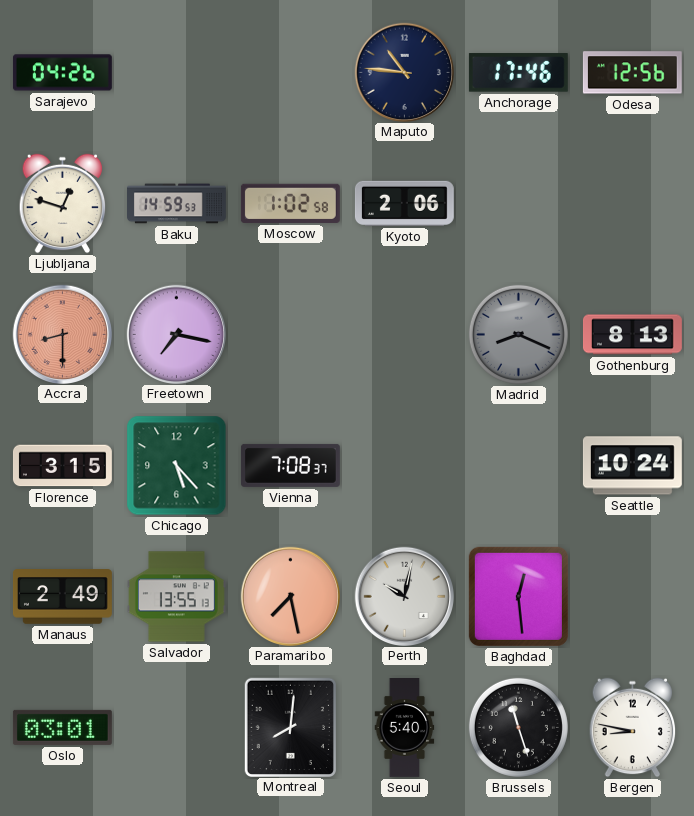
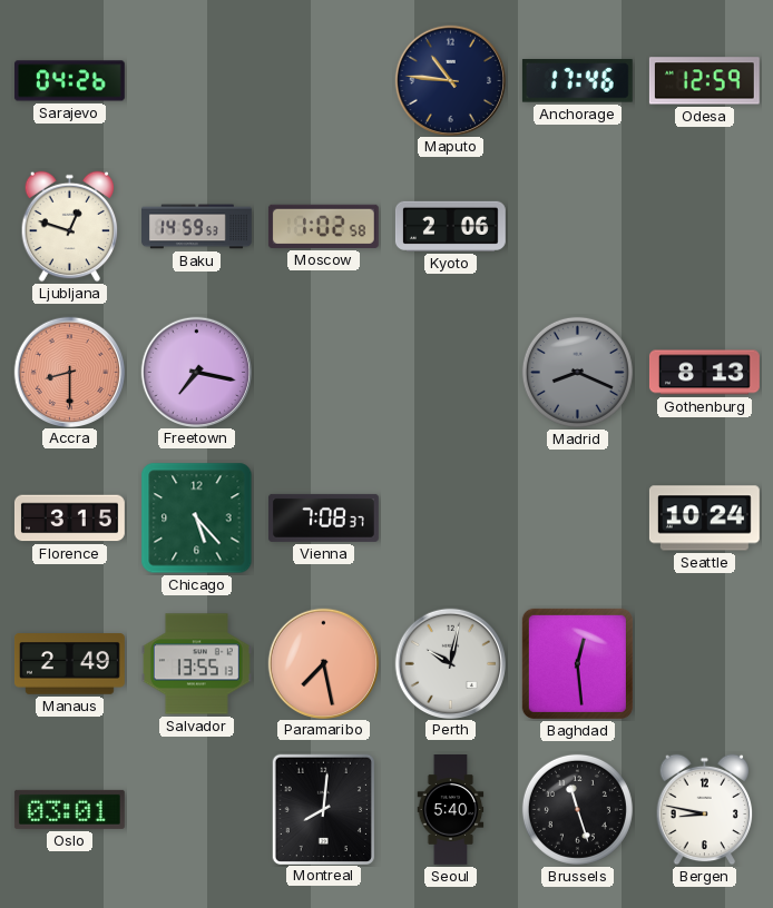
Odesa: 12:56 -> 12:59
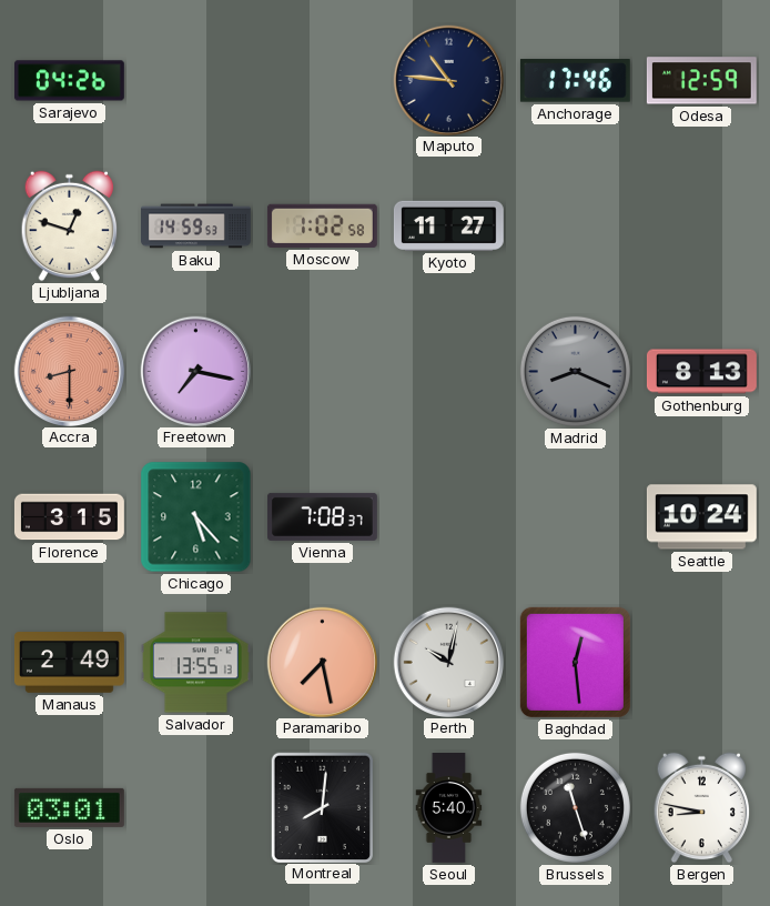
Kyoto: 2:06 -> 11:27
